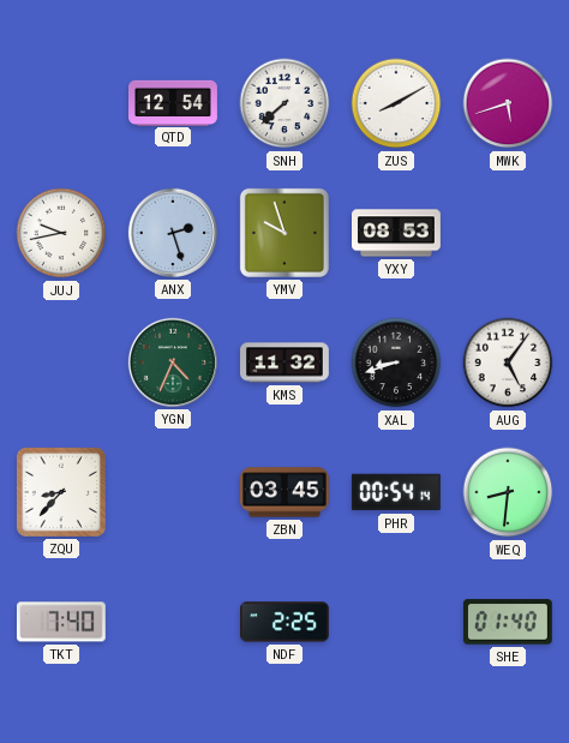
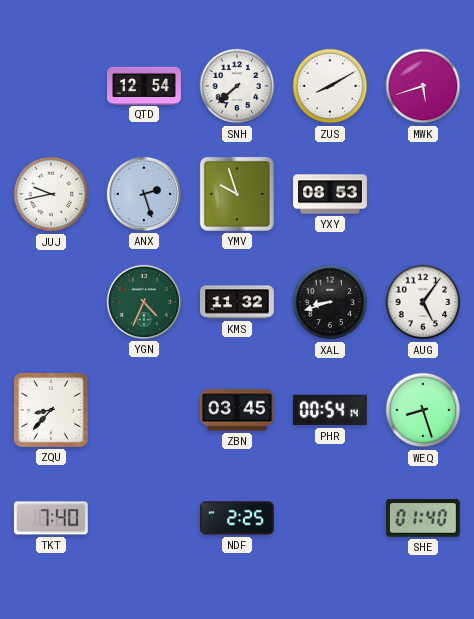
WEQ: 8:31 -> 8:27
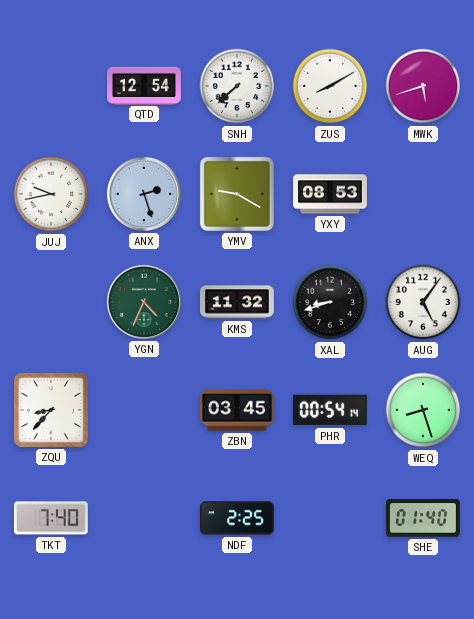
YMV: 9:57 -> 9:20
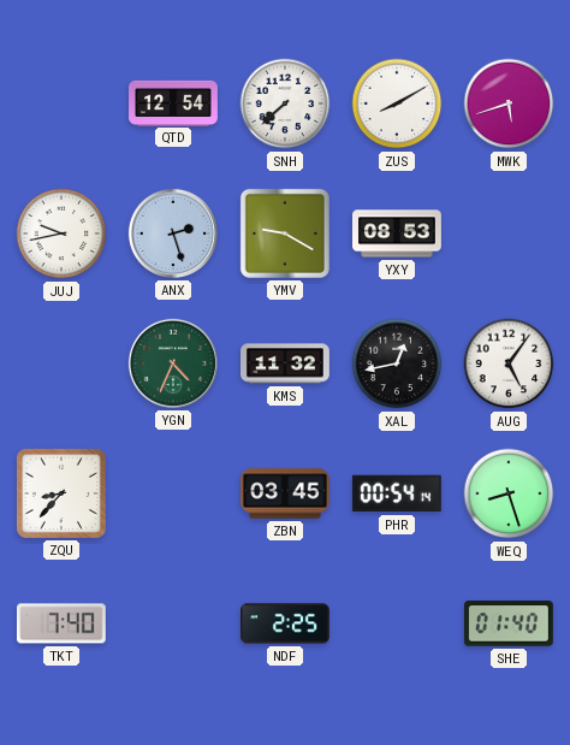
XAL: 8:42 -> 12:43
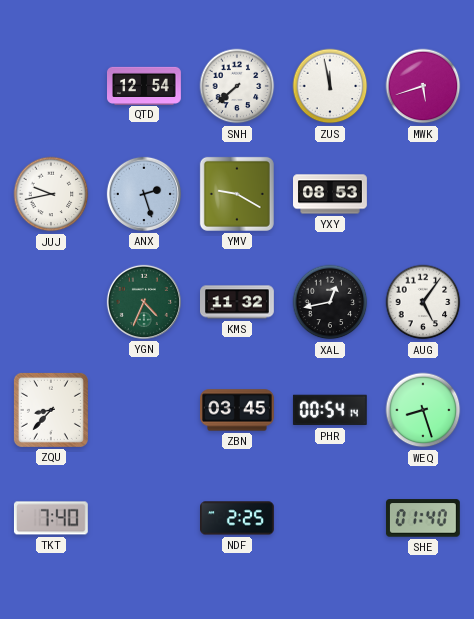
ZUS: 8:10 -> 11:58
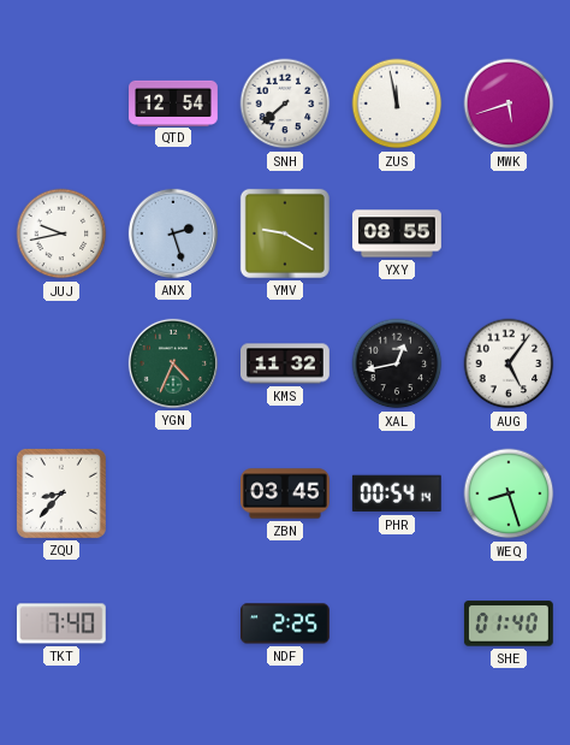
YXY: 08:53 -> 08:55
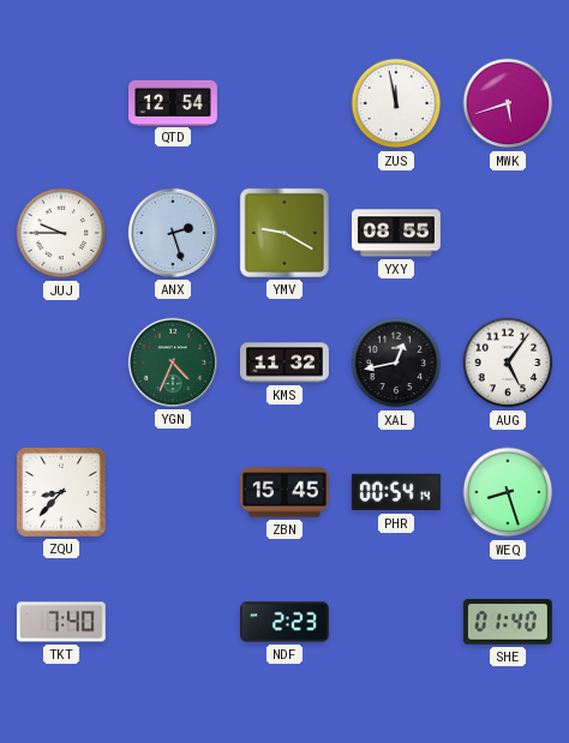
SNH: 7:38 -> none
JUJ: 9:43 -> 9:45
ZBN: 03:45 -> 15:45
NDF: 2:25 -> 2:23
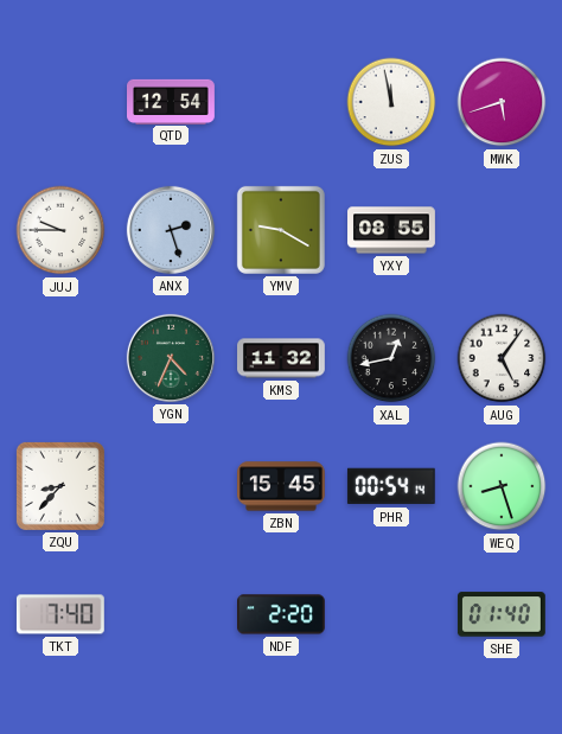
NDF: 2:23 -> 2:20
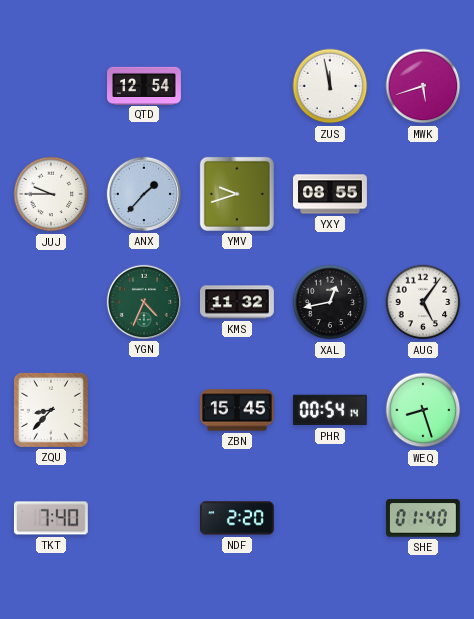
ANX: 2:27 -> 1:37
YMV: 9:20 -> 9:42
